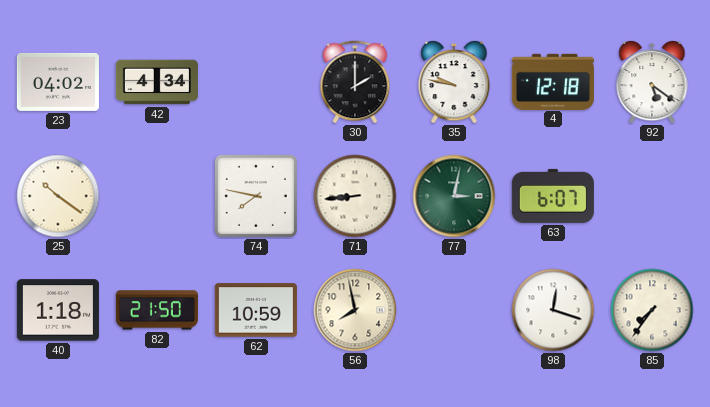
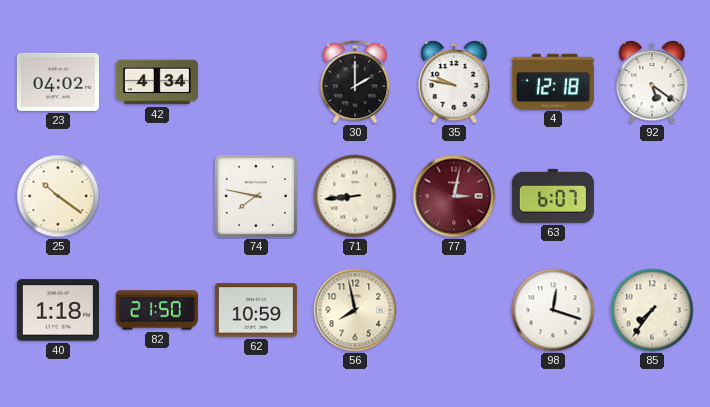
77 dial: green -> burgundy
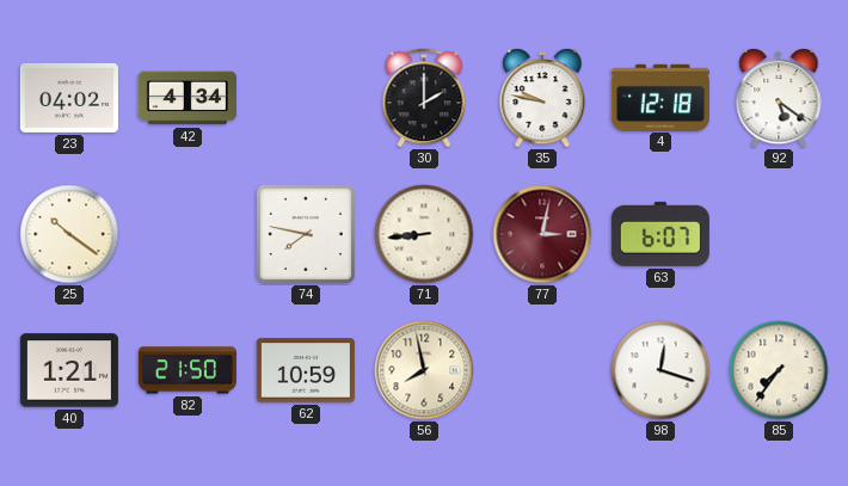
40: 1:18 -> 1:21
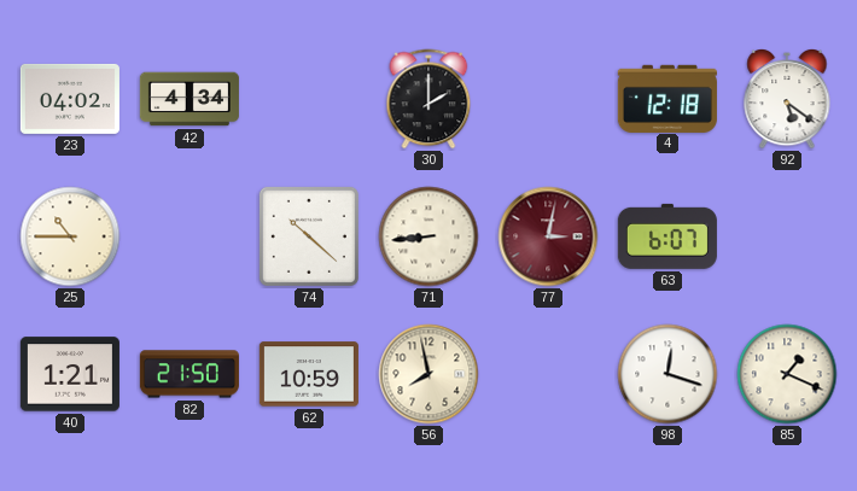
35: 9:47 -> none
25: 10:21 -> 10:45
74: 7:47 -> 10:22
85: 7:36 -> 1:19
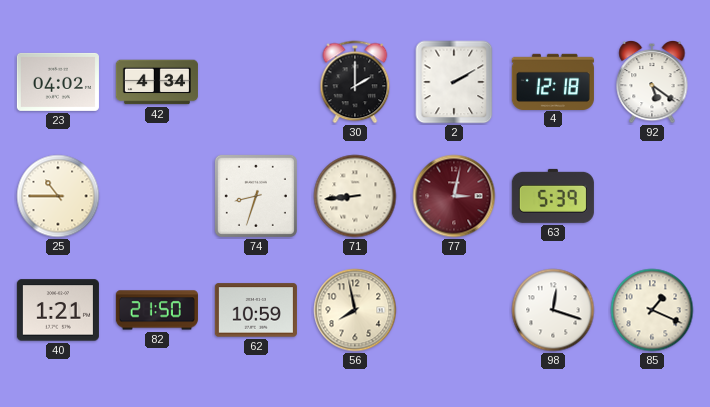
2: none -> 2:10
74: 10:22 -> 8:33
63: 6:07 -> 5:39
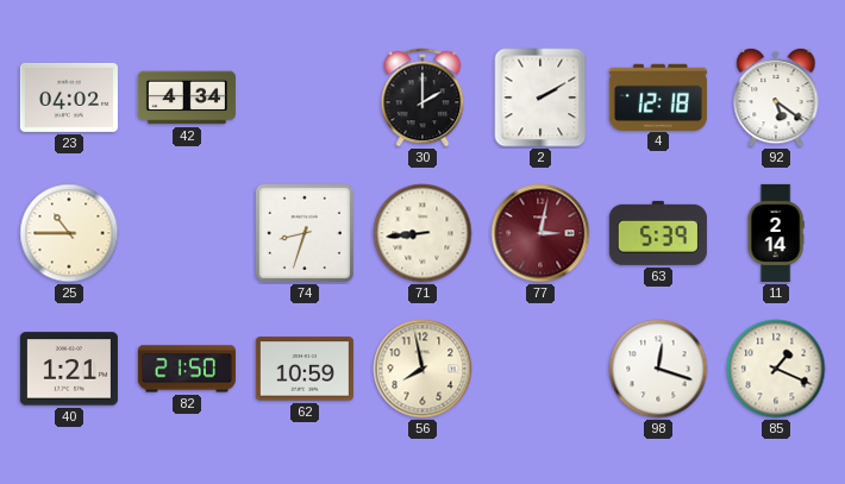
11: none -> 2:14
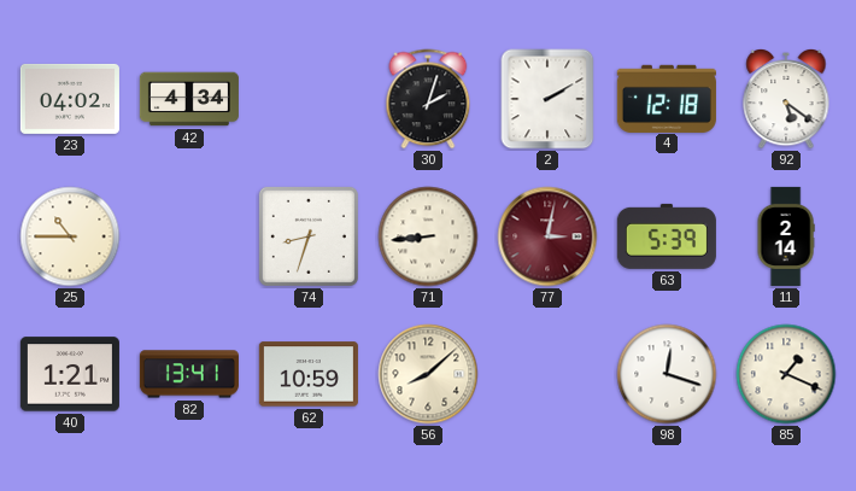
30: 2:00 -> 2:03
82: 21:50 -> 13:41
56: 7:58 -> 8:08
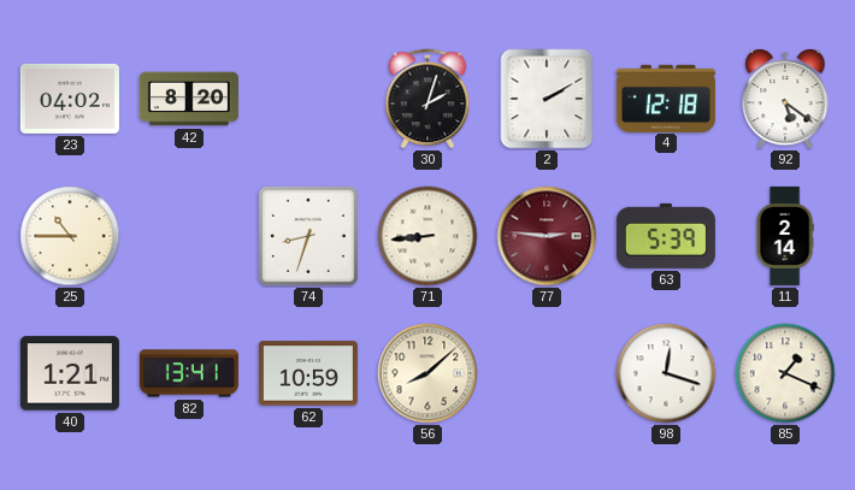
42: 4:34 -> 8:20
77: 3:02 -> 2:46
